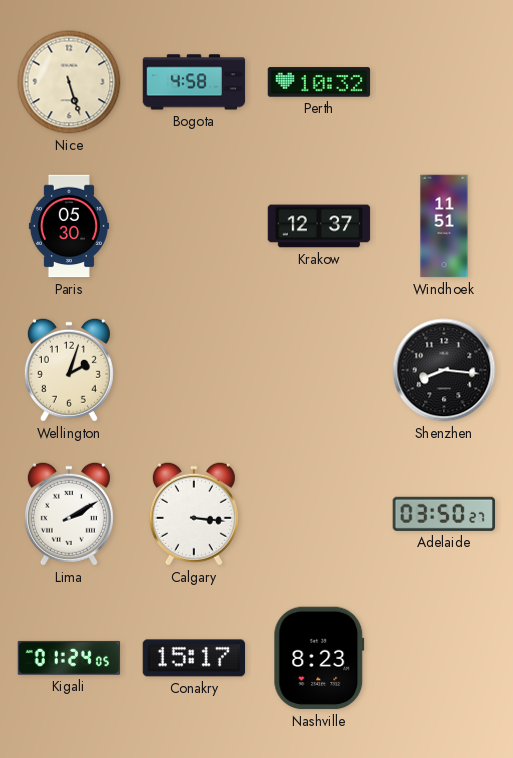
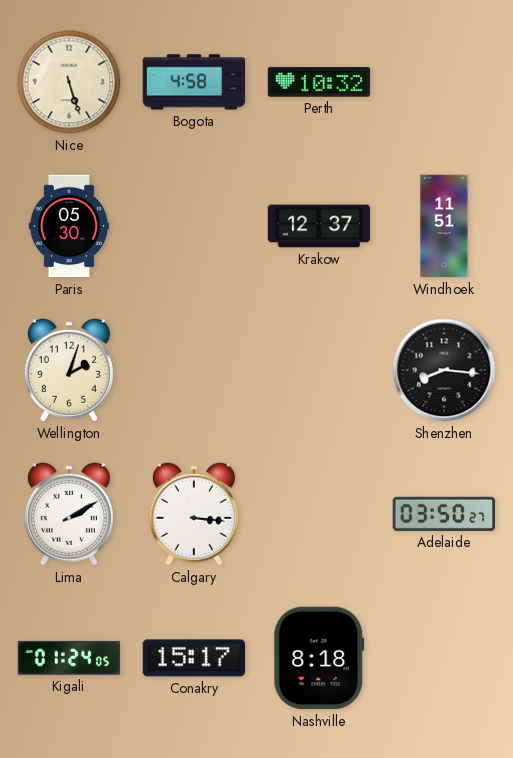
Nashville: 8:23 -> 8:18
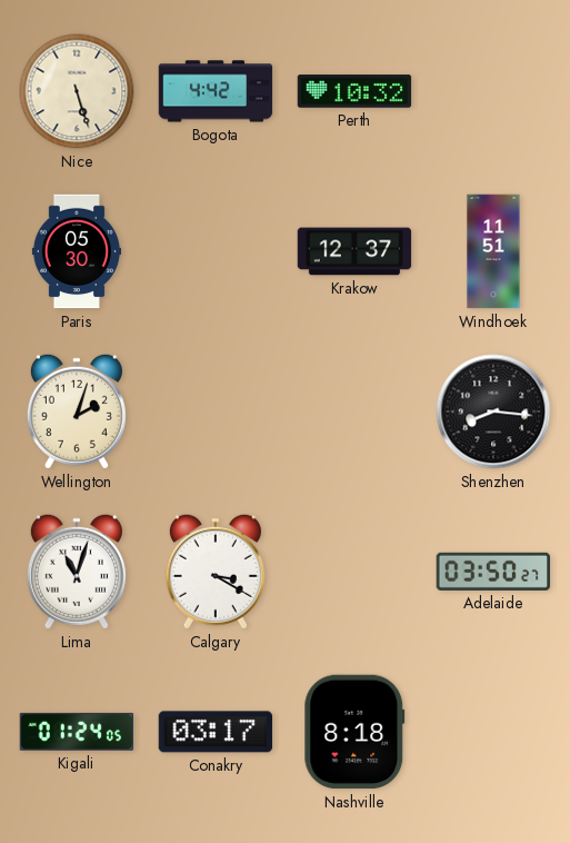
Bogota: 4:58 -> 4:42
Lima: 2:10 -> 11:03
Calgary: 3:16 -> 3:20
Conakry: 15:17 -> 03:17
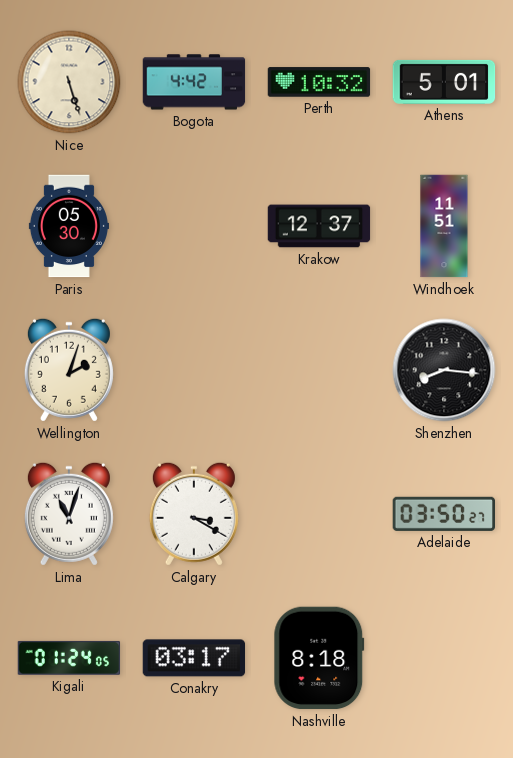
Athens: none -> 5:01
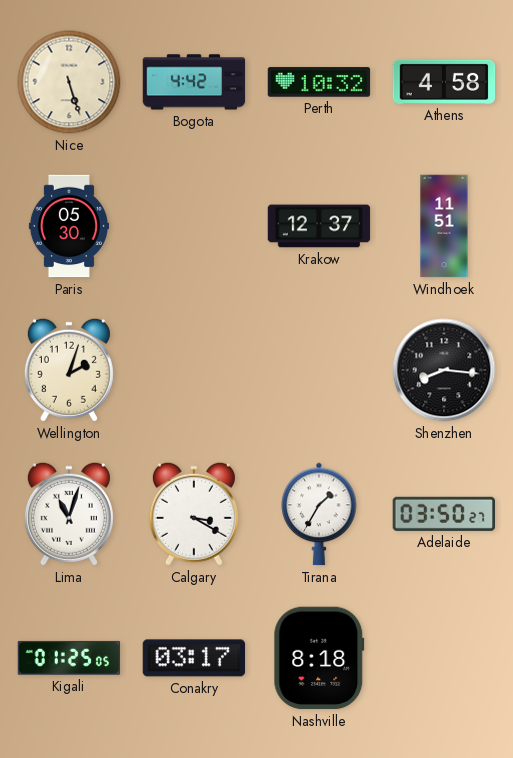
Athens: 5:01 -> 4:58
Tirana: none -> 1:35
Kigali: 01:24 -> 01:25
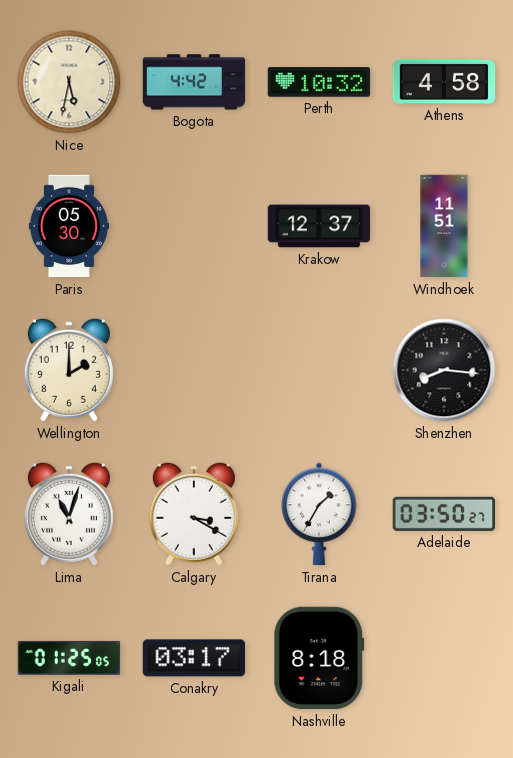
Nice: 5:27 -> 5:32
Wellington: 2:03 -> 2:00
